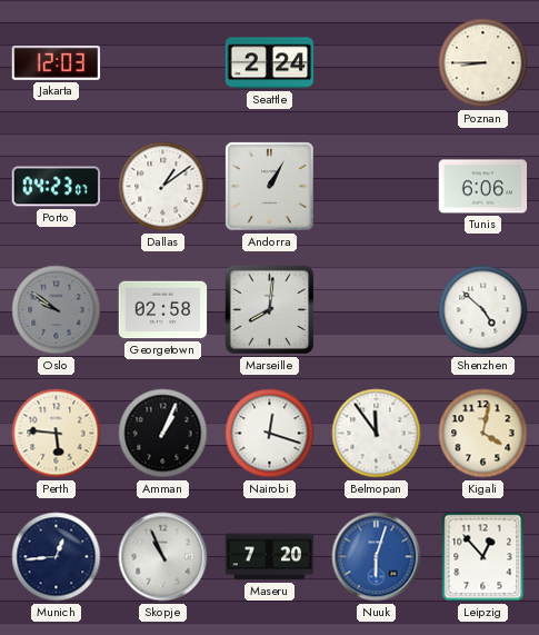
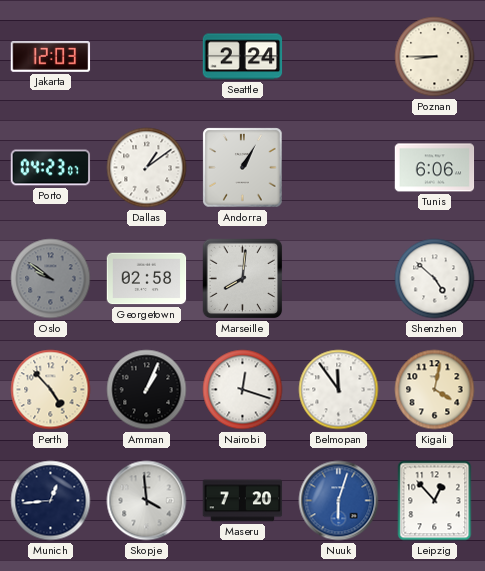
Perth: 5:46 -> 4:53
Skopje: 10:56 -> 3:59
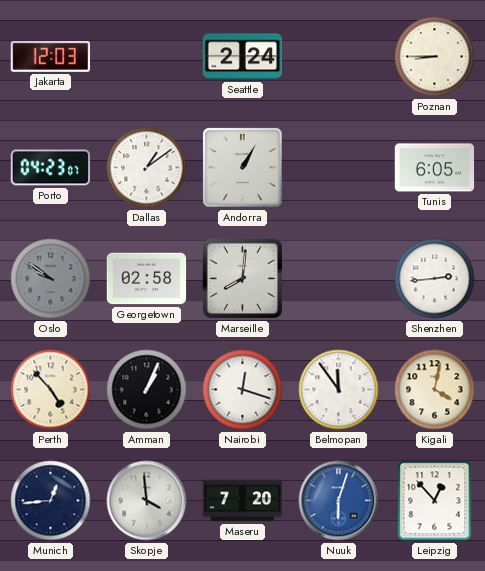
Tunis: 6:06 -> 6:05
Shenzhen: 4:52 -> 2:44
